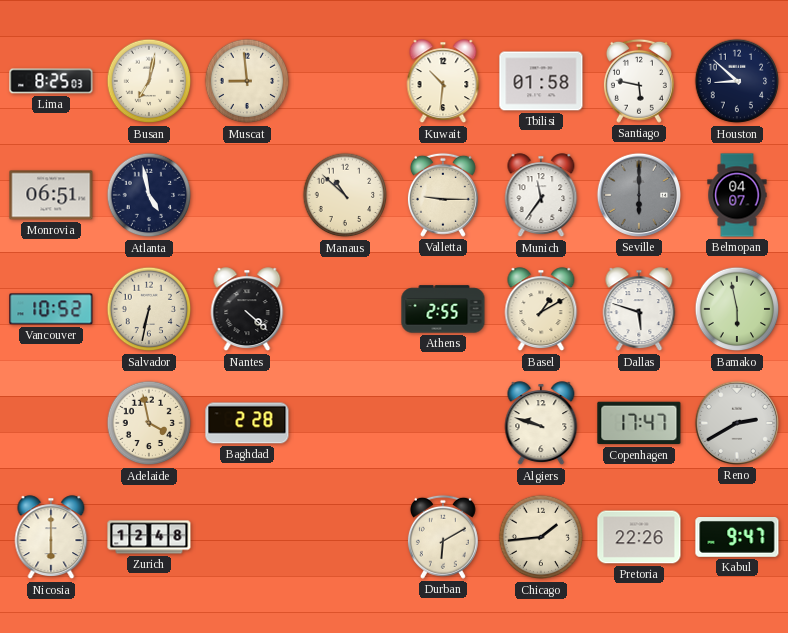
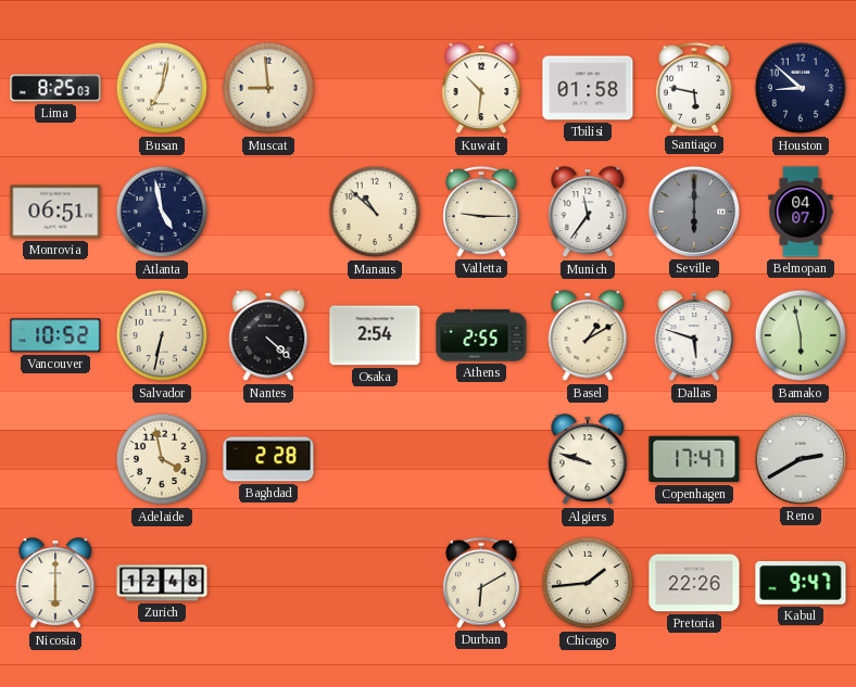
Osaka: none -> 2:54
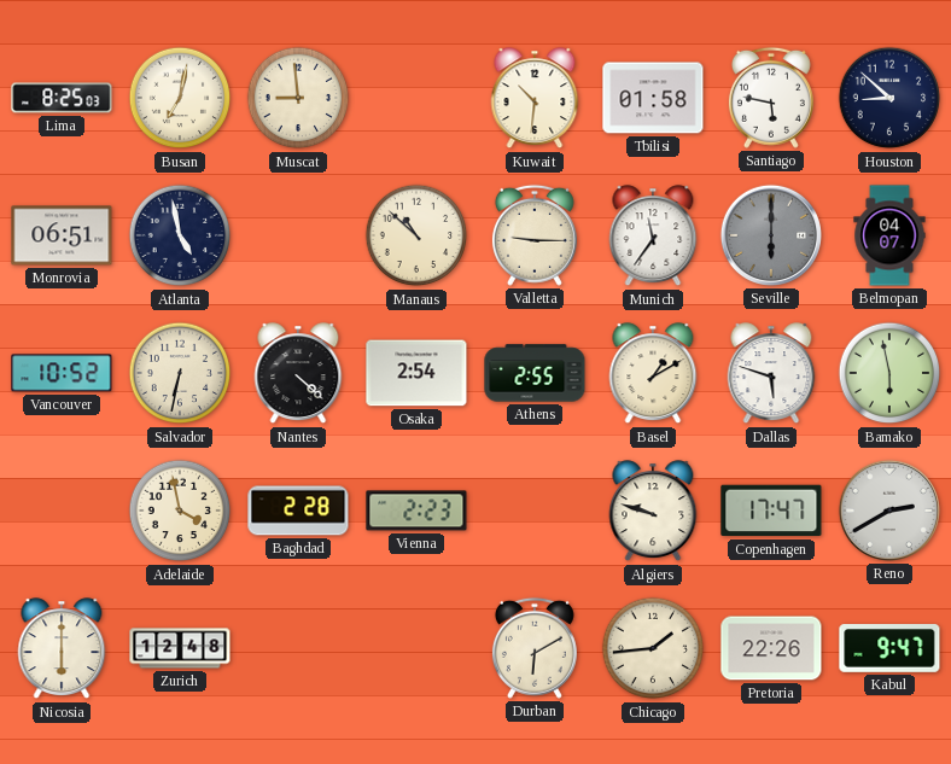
Vienna: none -> 2:23
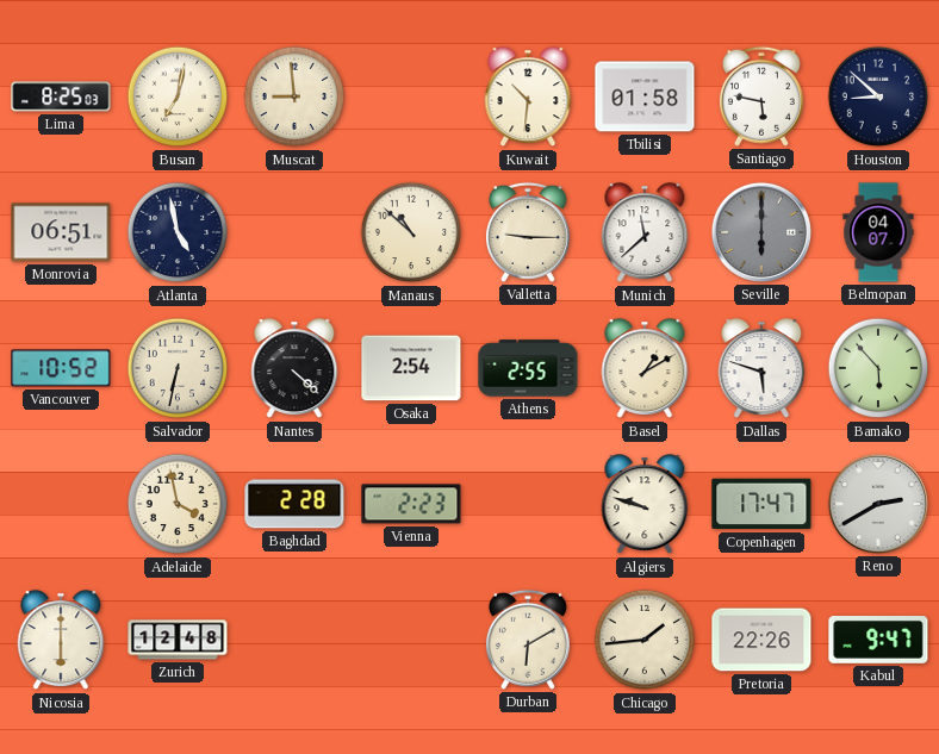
Munich: 11:36 -> 11:38
Bamako: 5:58 -> 5:53
